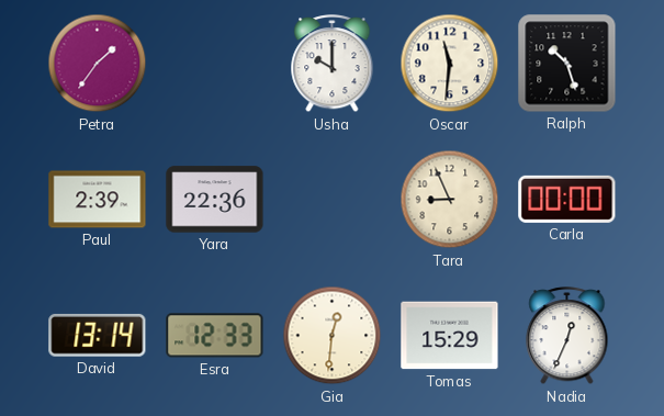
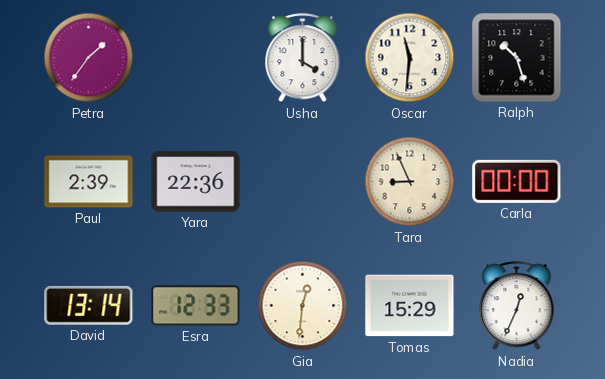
Usha: 10:00 -> 4:00
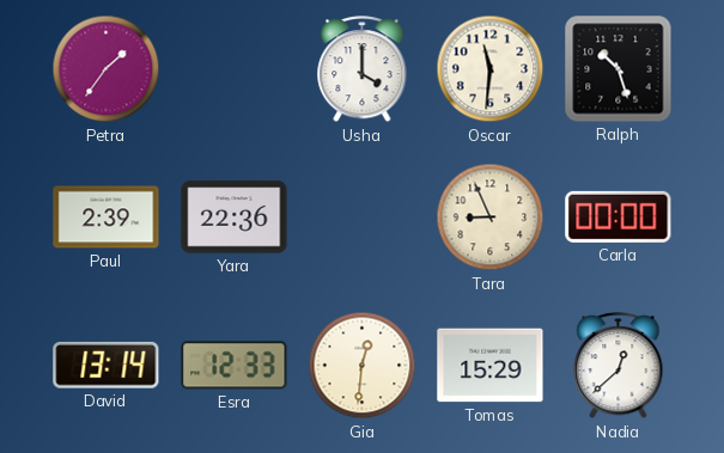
Nadia: 12:34 -> 12:38
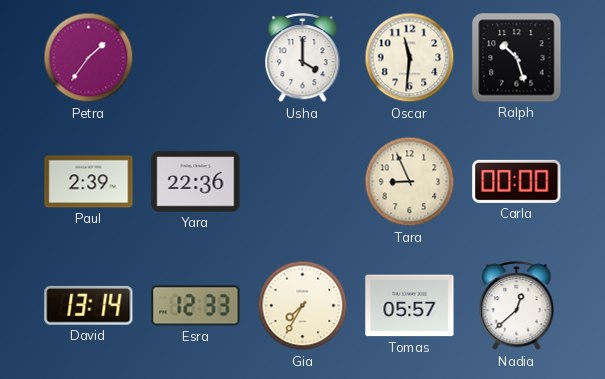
Gia: 12:31 -> 7:35
Tomas: 15:29 -> 05:57
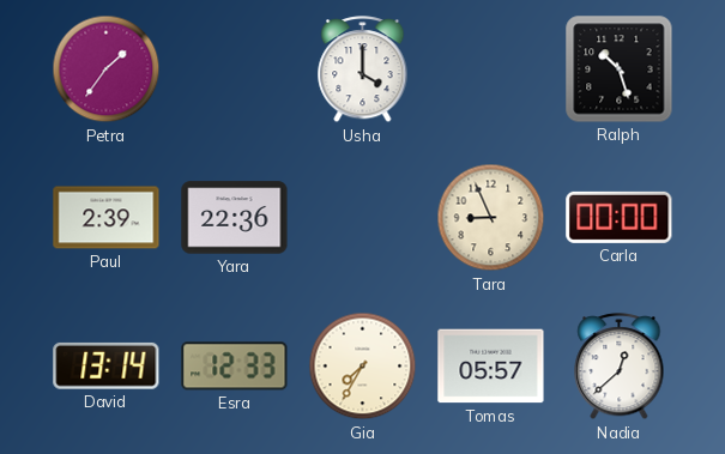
Oscar: 11:31 -> none
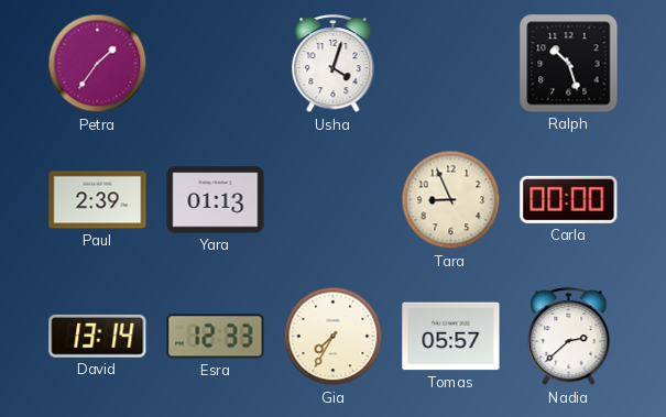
Usha: 4:00 -> 4:03
Yara: 22:36 -> 01:13
Nadia: 12:38 -> 2:38
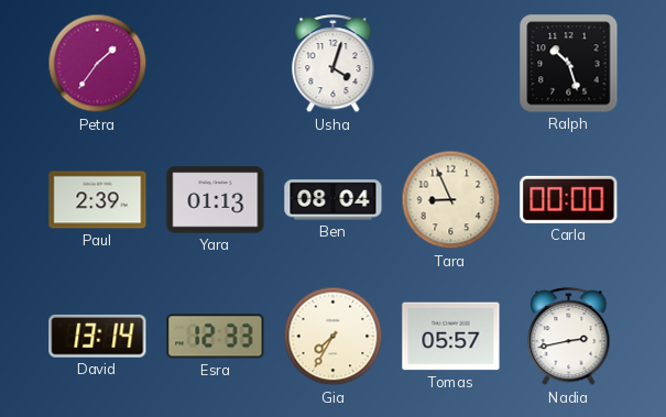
Ben: none -> 08:04
Nadia: 2:38 -> 2:43
